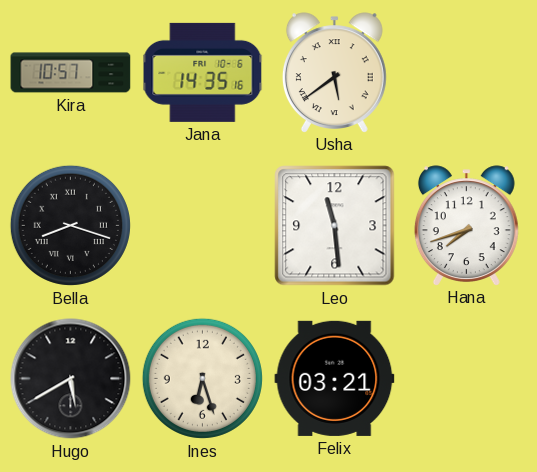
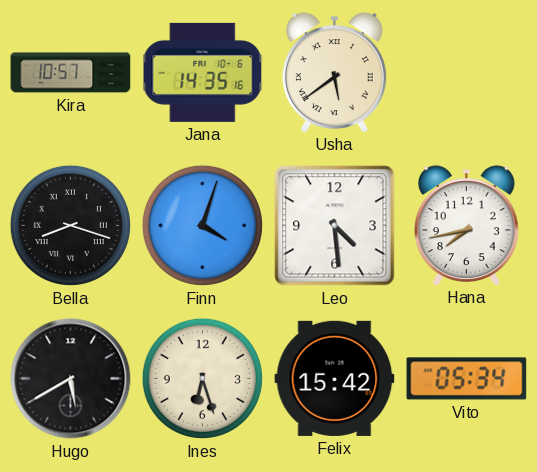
Finn: none -> 4:03
Leo: 11:29 -> 4:29
Hana: 7:42 -> 7:43
Felix: 03:21 -> 15:42
Vito: none -> 05:34
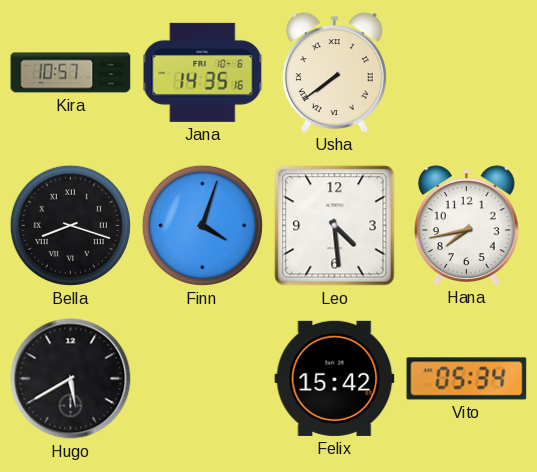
Usha: 5:39 -> 7:39
Ines: 6:27 -> none
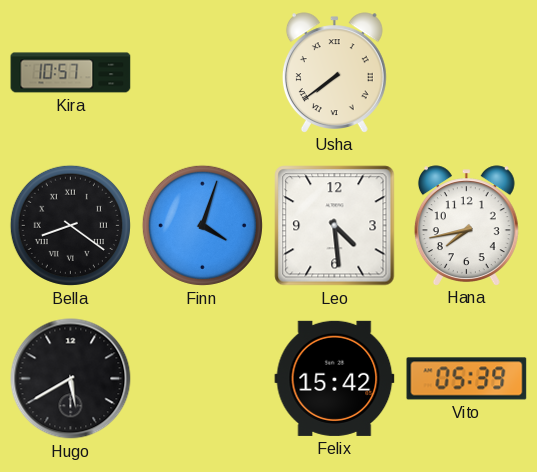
Jana: 14:35 -> none
Bella: 8:18 -> 8:21
Vito: 05:34 -> 05:39
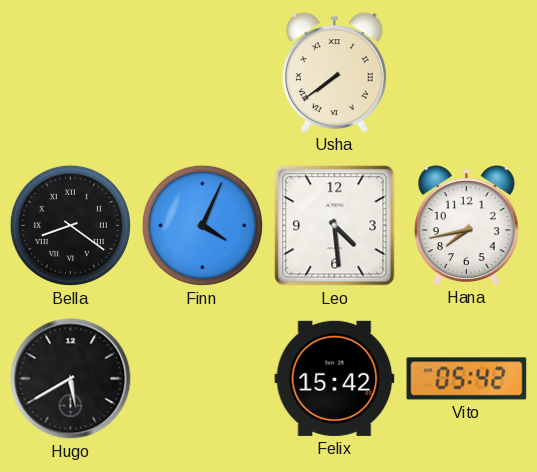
Kira: 10:57 -> none
Finn: 4:03 -> 4:04
Vito: 05:39 -> 05:42
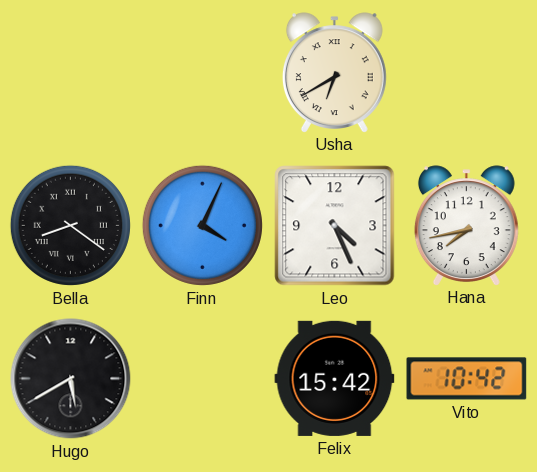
Usha: 7:39 -> 6:40
Leo: 4:29 -> 4:26
Vito: 05:42 -> 10:42
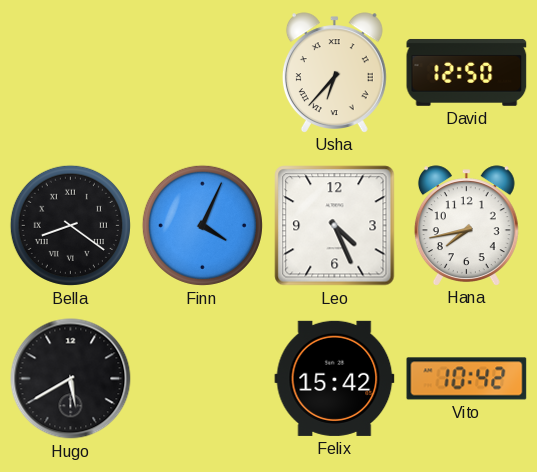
Usha: 6:40 -> 6:37
David: none -> 12:50
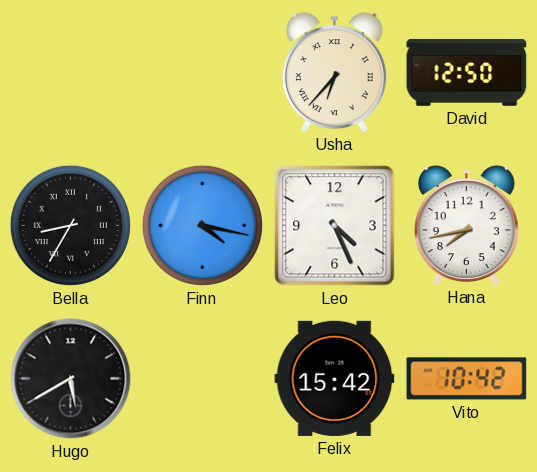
Bella: 8:21 -> 8:35
Finn: 4:04 -> 4:17
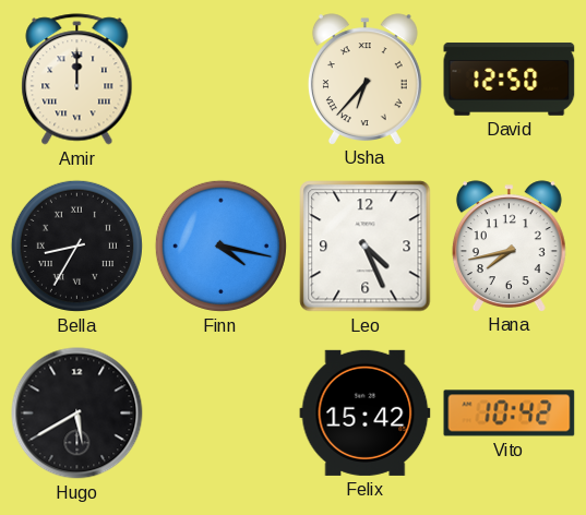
Amir: none -> 12:00
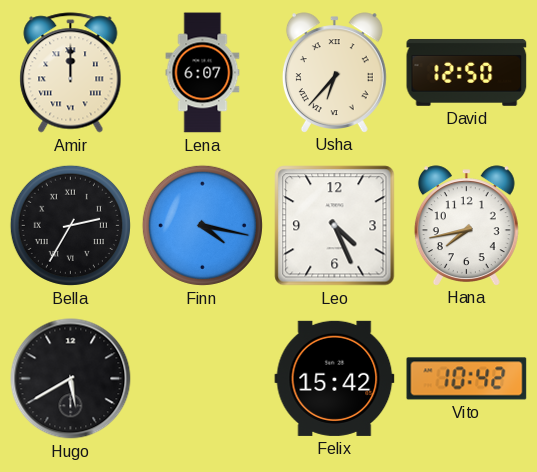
Lena: none -> 6:07
Bella: 8:35 -> 2:35
